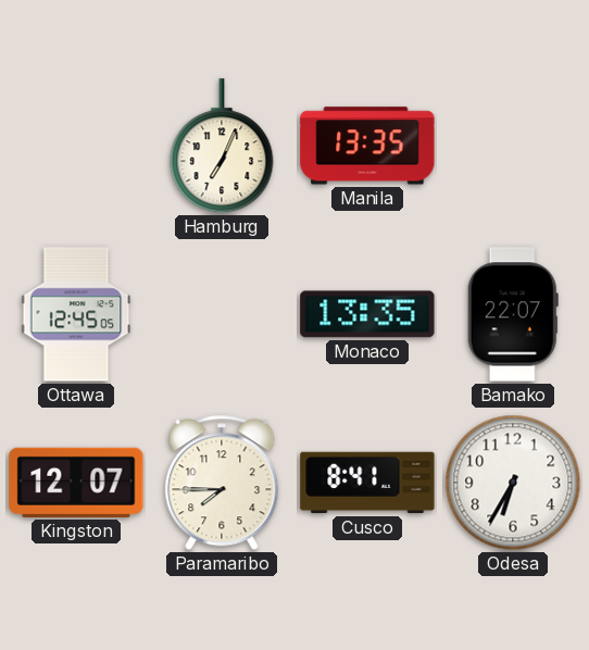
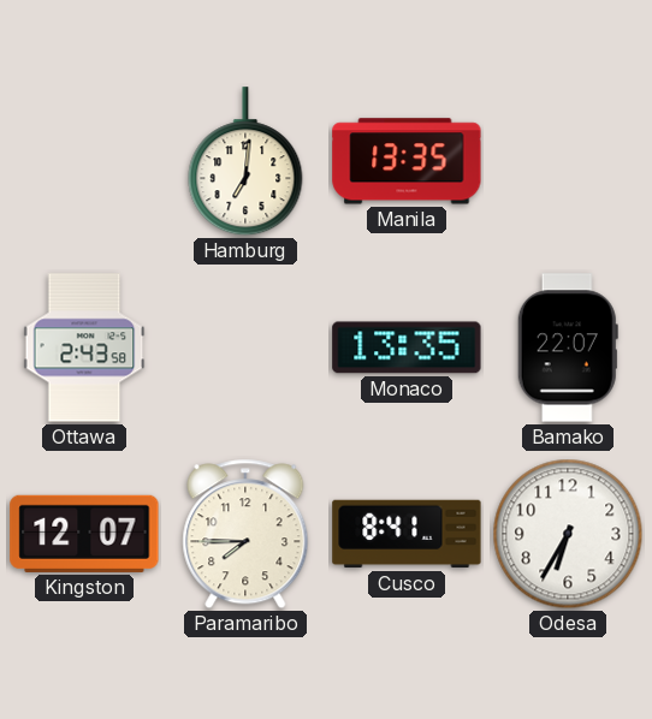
Hamburg: 7:04 -> 7:01
Ottawa: 12:45 -> 2:43
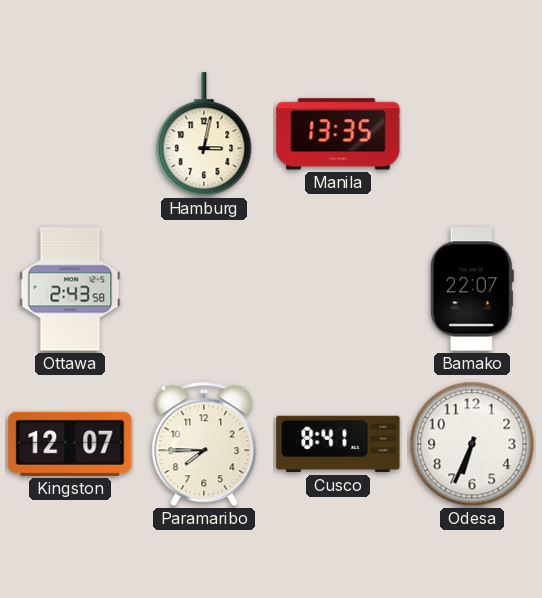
Hamburg: 7:01 -> 3:02
Monaco: 13:35 -> none
Odesa: 6:35 -> 6:34
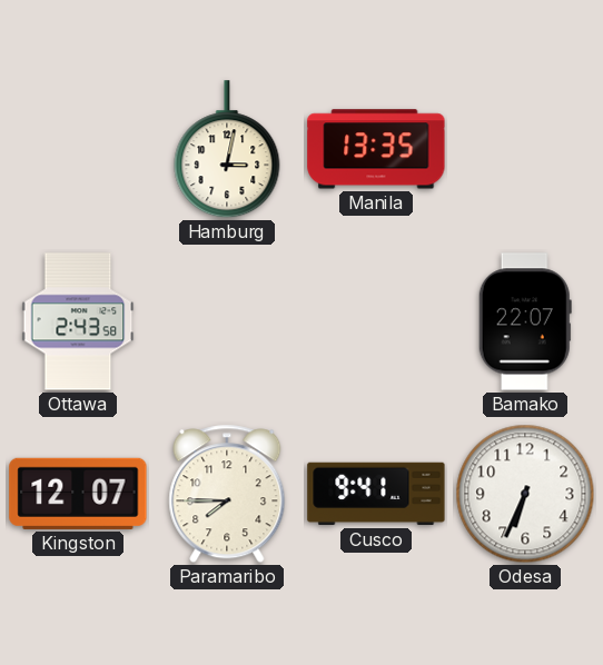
Cusco: 8:41 -> 9:41
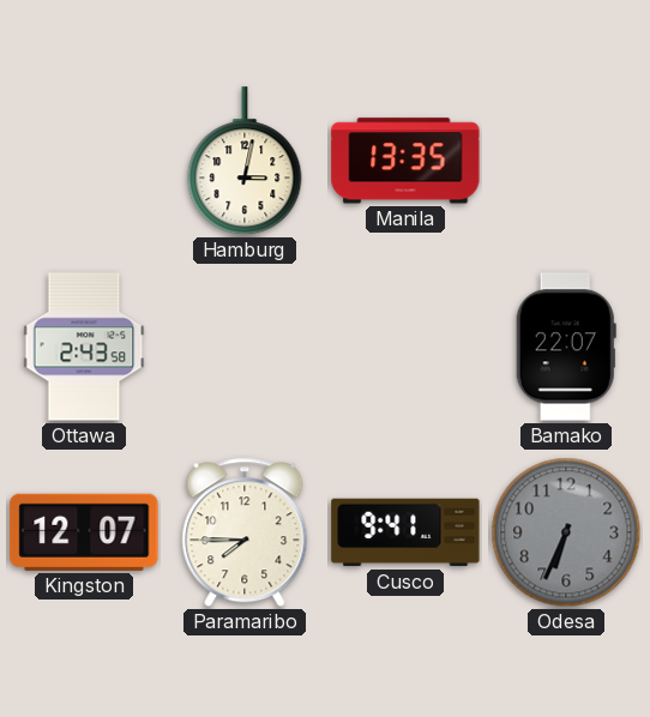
Odesa dial: white -> grey
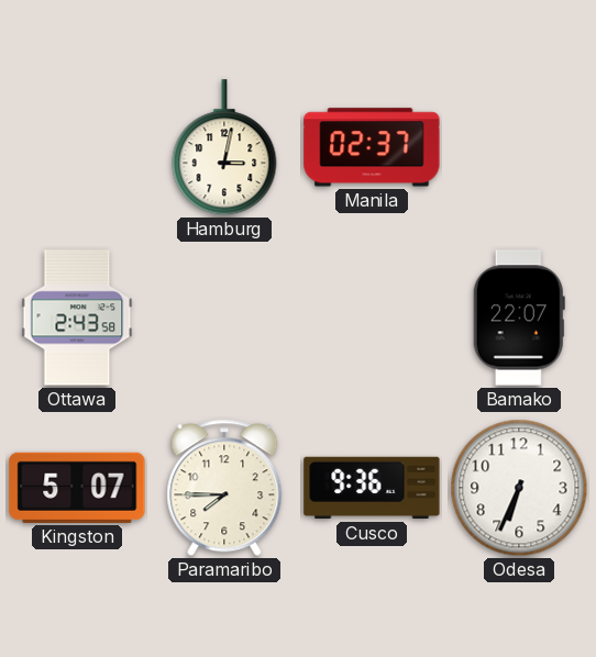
Manila: 13:35 -> 02:37
Kingston: 12:07 -> 5:07
Cusco: 9:41 -> 9:36
Odesa dial: grey -> white
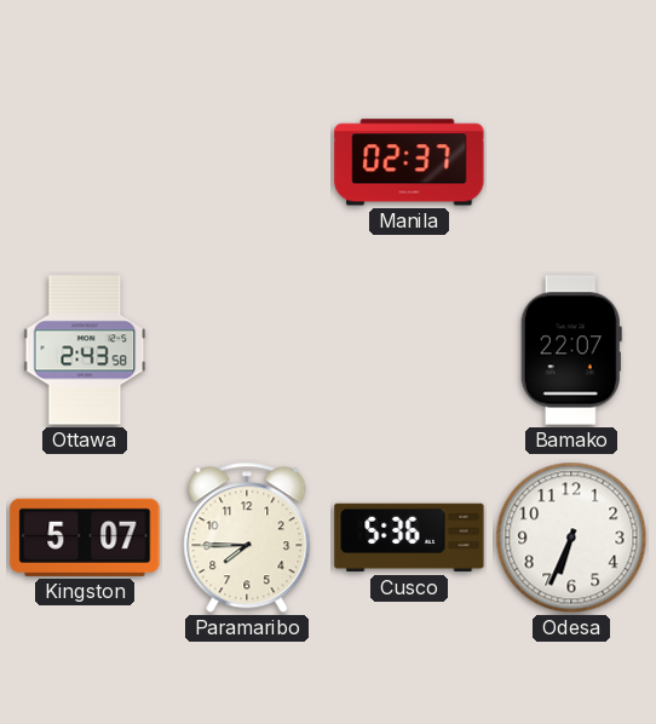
Hamburg: 3:02 -> none
Cusco: 9:36 -> 5:36
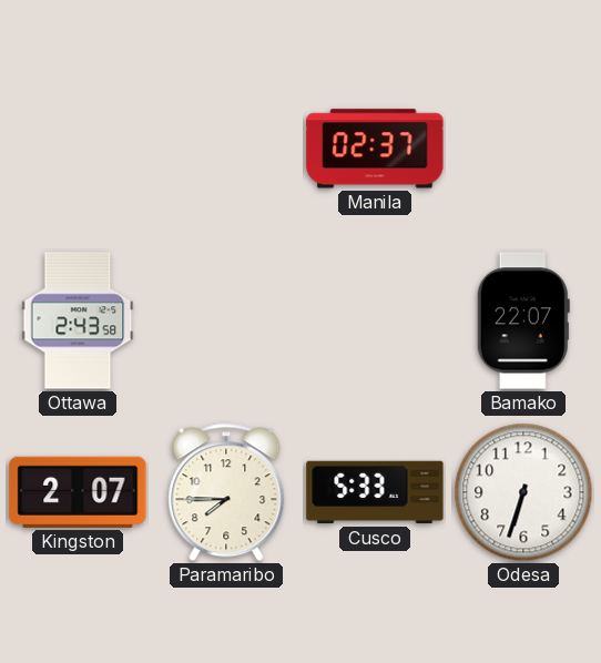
Kingston: 5:07 -> 2:07
Cusco: 5:36 -> 5:33
Odesa: 6:34 -> 6:33
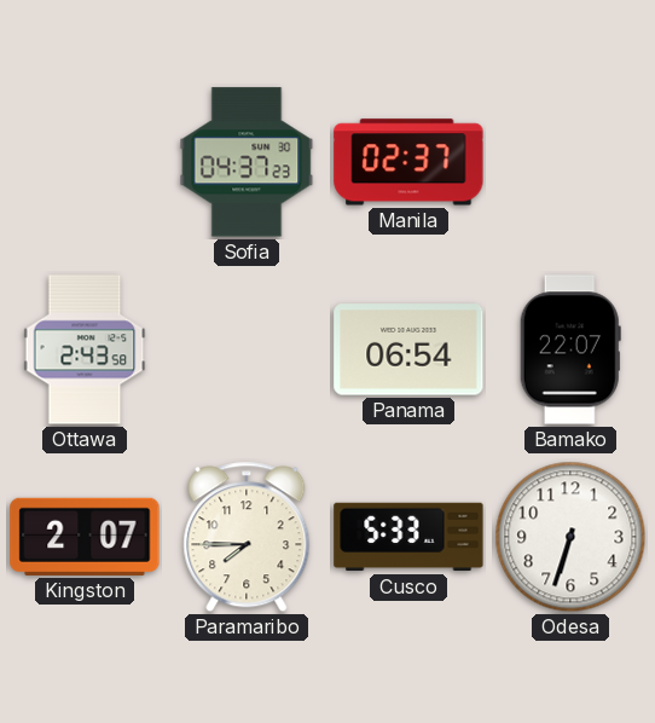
Sofia: none -> 04:37
Panama: none -> 06:54
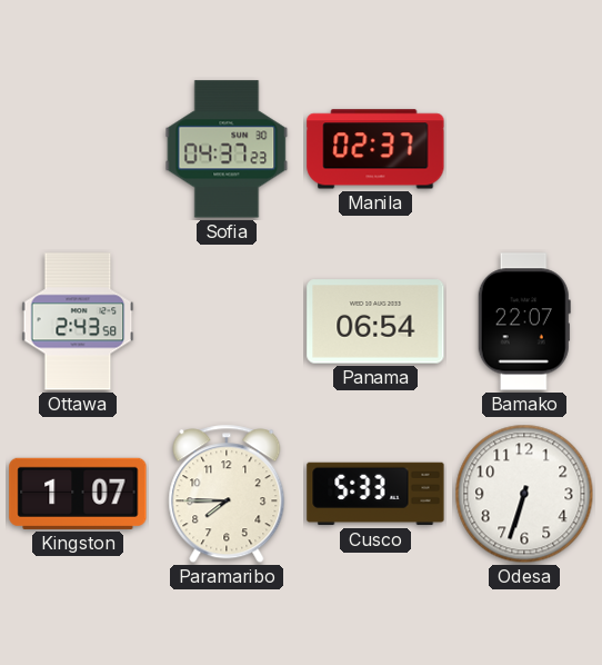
Kingston: 2:07 -> 1:07
